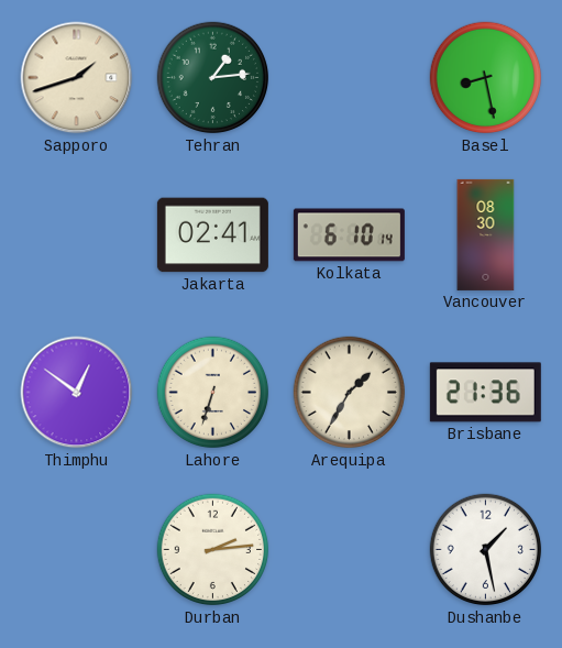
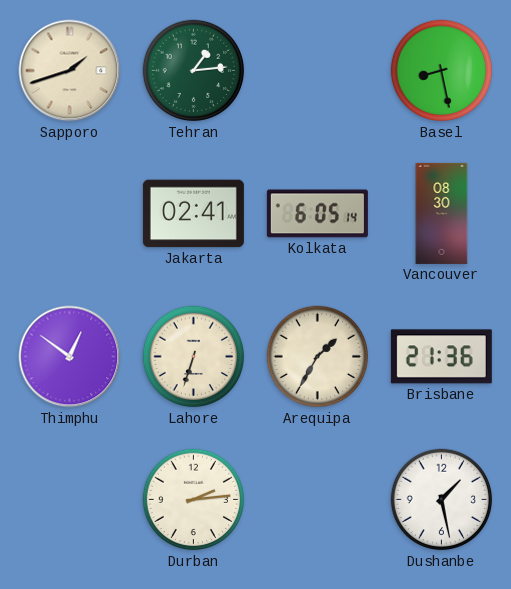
Kolkata: 6:10 -> 6:05
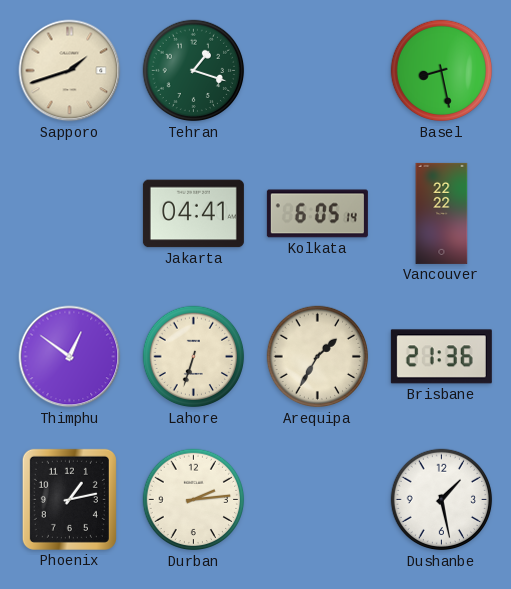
Tehran: 1:14 -> 1:18
Jakarta: 02:41 -> 04:41
Vancouver: 08:30 -> 22:22
Phoenix: none -> 1:13
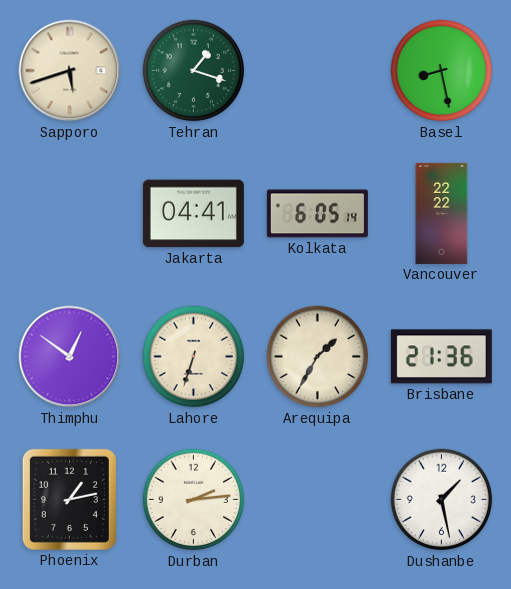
Sapporo: 1:42 -> 5:42
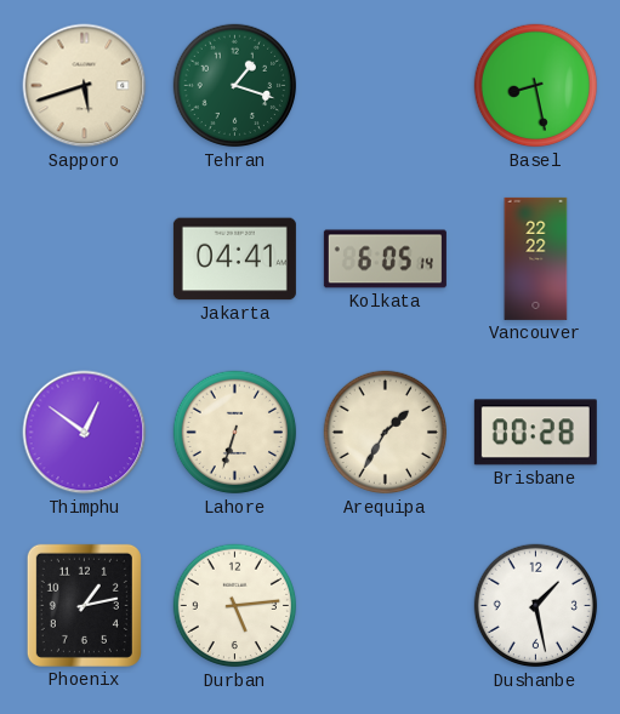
Brisbane: 21:36 -> 00:28
Durban: 2:14 -> 5:14
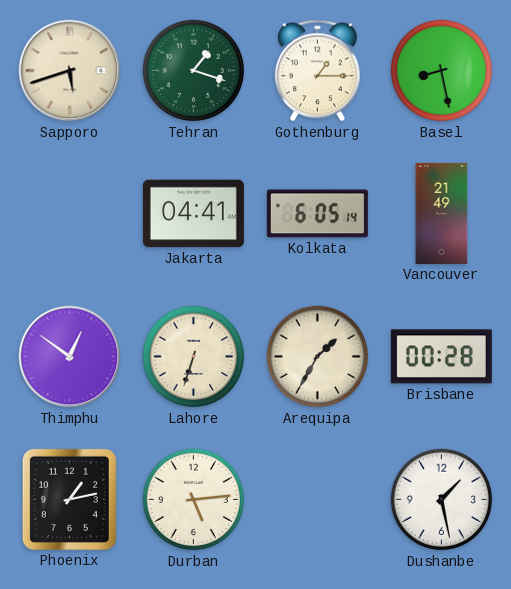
Gothenburg: none -> 1:15
Vancouver: 22:22 -> 21:49
